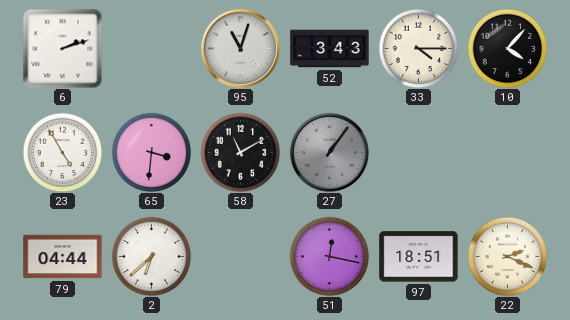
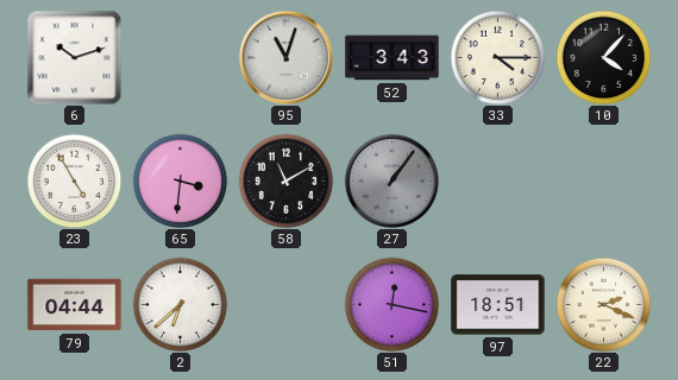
6: 2:12 -> 10:12
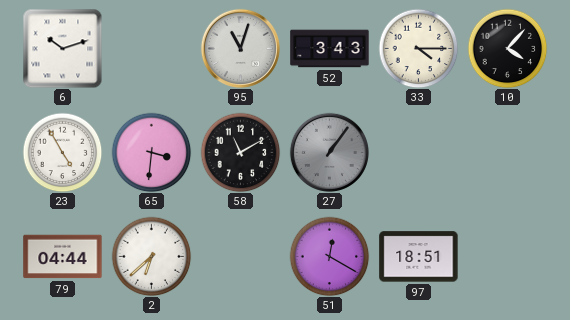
51: 12:17 -> 12:20
22: 2:19 -> none
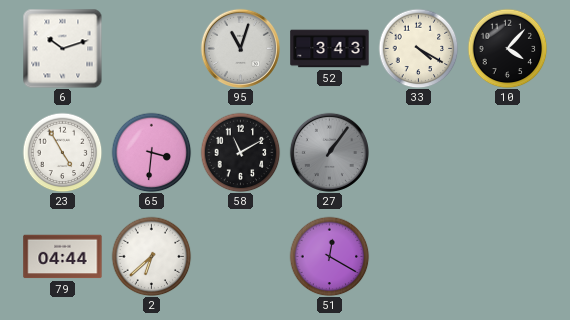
33: 4:15 -> 4:20
97: 18:51 -> none
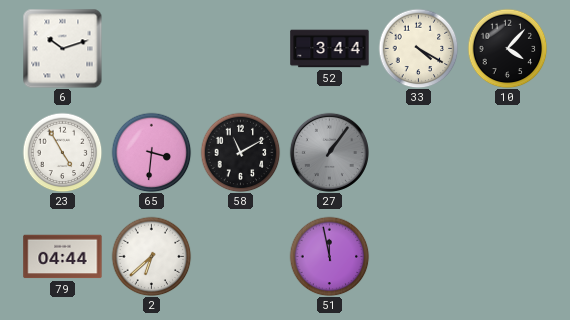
95: 11:03 -> none
52: 3:43 -> 3:44
51: 12:20 -> 11:58
